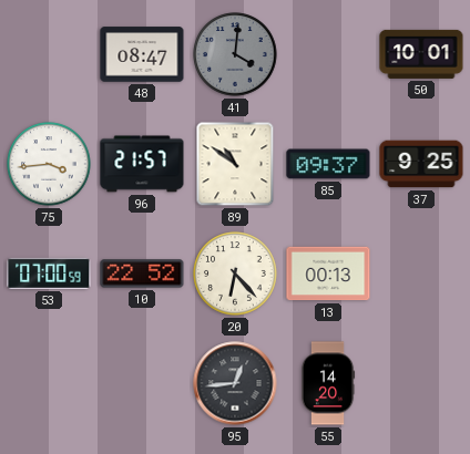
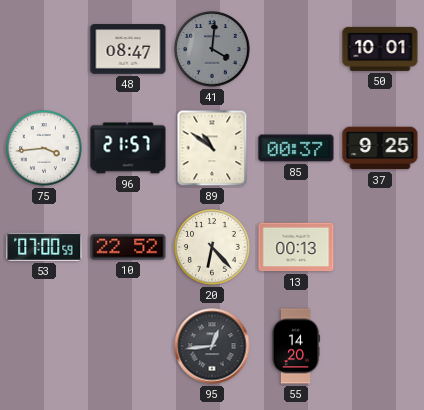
85: 09:37 -> 00:37
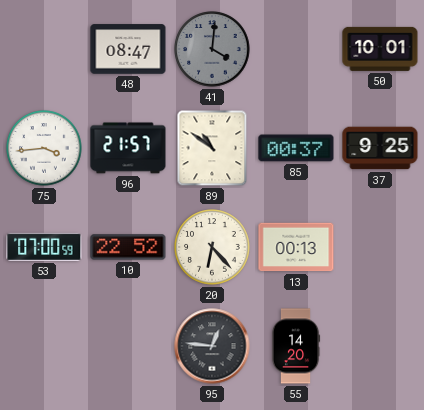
95: 12:44 -> 12:46
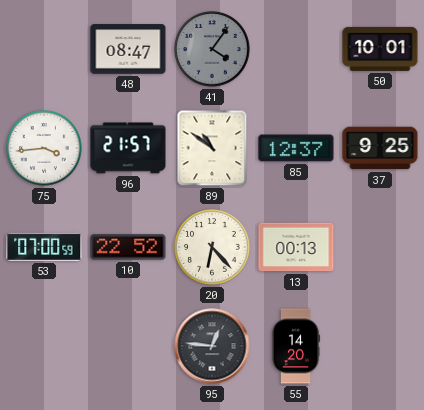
41: 4:01 -> 4:06
85: 00:37 -> 12:37
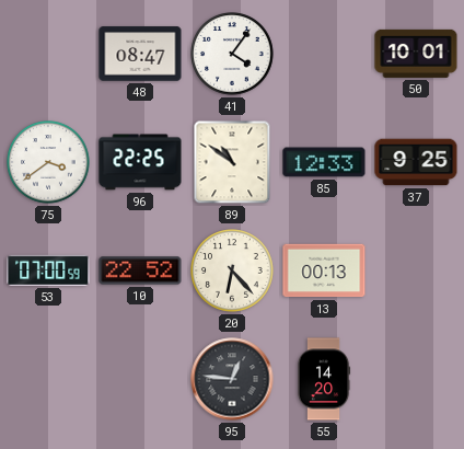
41 dial: grey -> white
75: 3:44 -> 3:39
96: 21:57 -> 22:25
85: 12:37 -> 12:33
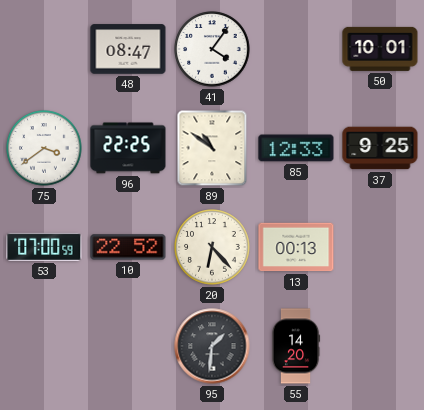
95: 12:46 -> 1:31
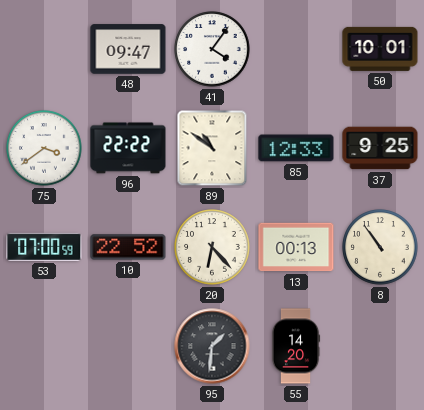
48: 08:47 -> 09:47
96: 22:25 -> 22:22
8: none -> 10:54
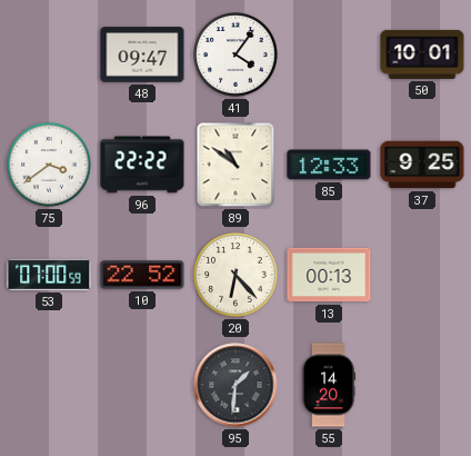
8: 10:54 -> none
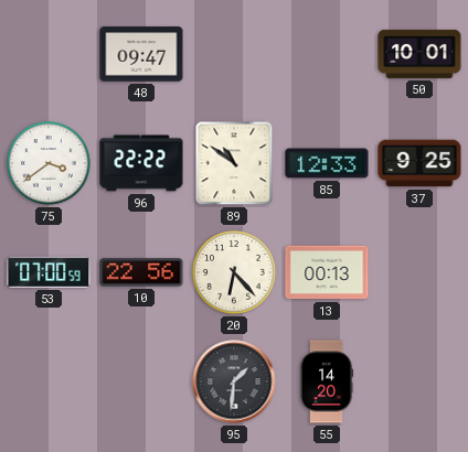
41: 4:06 -> none
10: 22:52 -> 22:56
